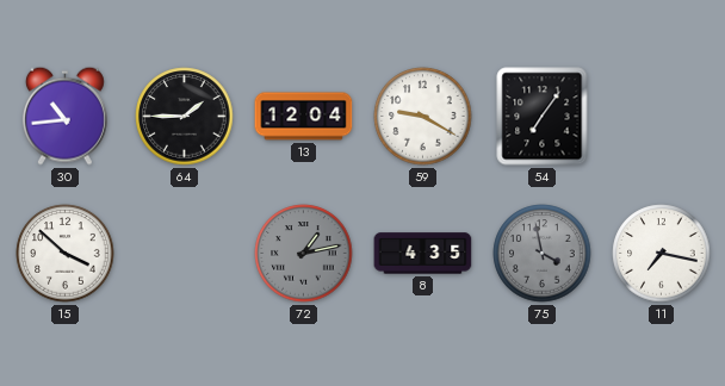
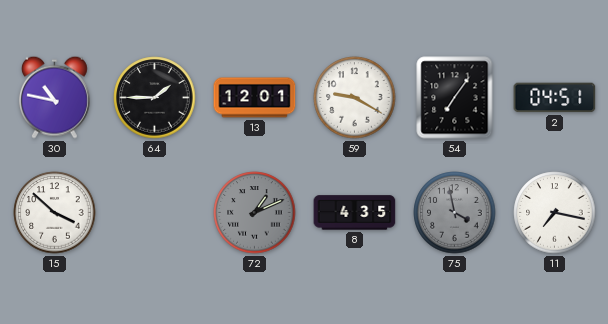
30: 10:44 -> 10:47
13: 12:04 -> 12:01
2: none -> 04:51
72: 1:13 -> 1:11
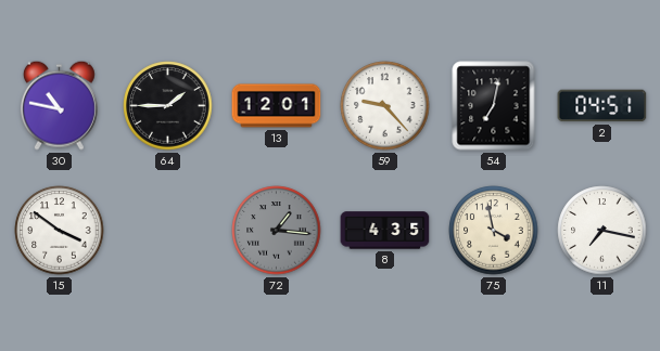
59: 9:20 -> 9:23
54: 7:06 -> 7:02
15: 3:52 -> 3:51
72: 1:11 -> 1:16
75 dial: grey -> cream
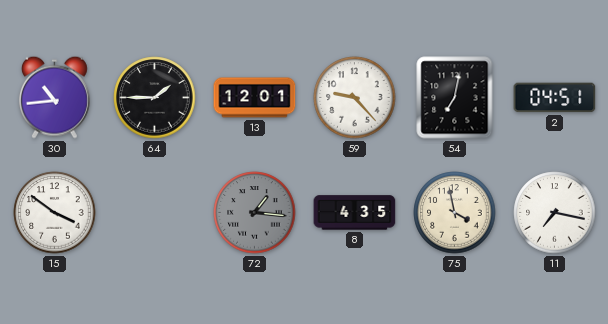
30: 10:47 -> 10:44
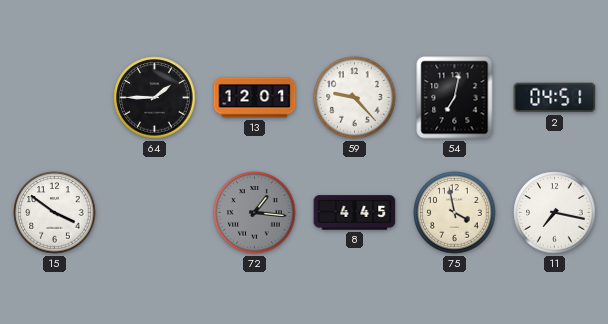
30: 10:44 -> none
8: 4:35 -> 4:45
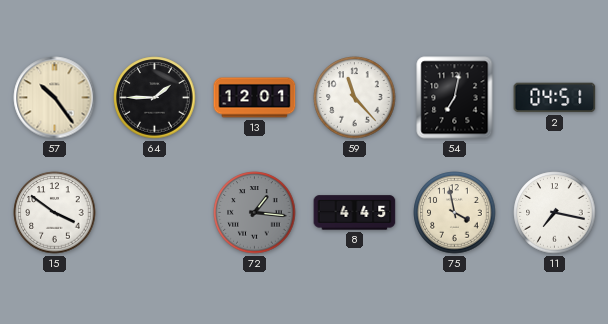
57: none -> 10:24
59: 9:23 -> 11:23
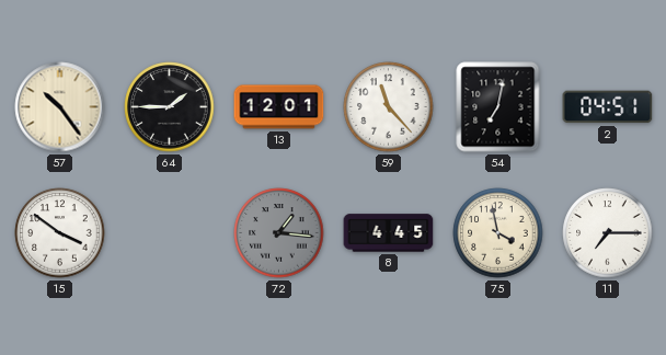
11: 7:17 -> 7:15
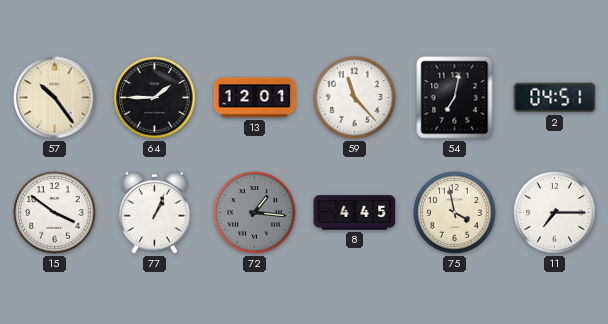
77: none -> 1:04
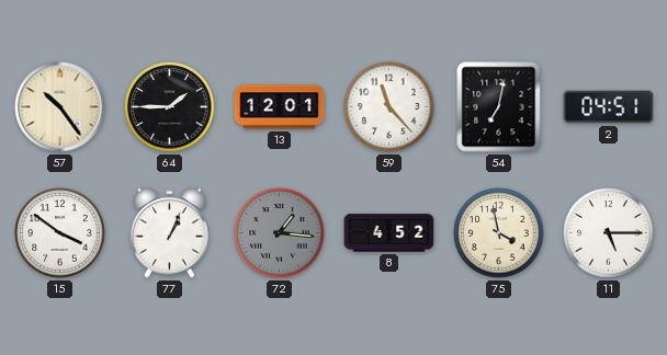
8: 4:45 -> 4:52
11: 7:15 -> 5:15
